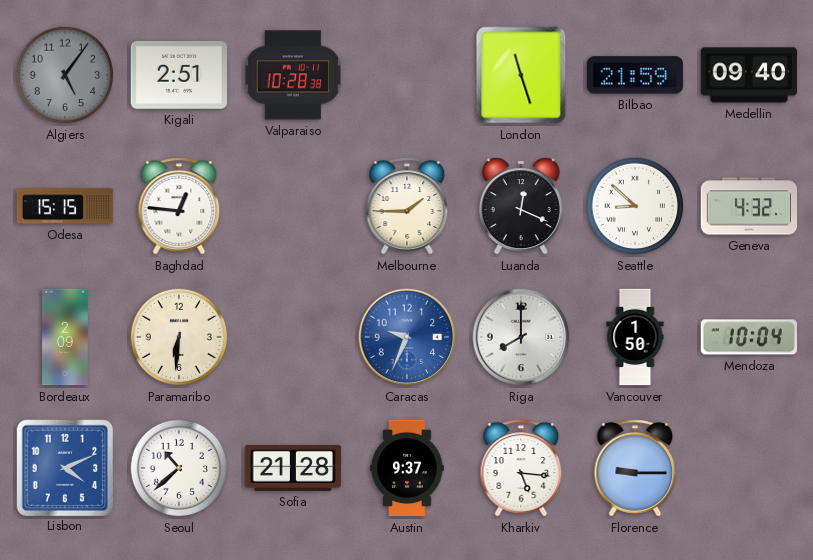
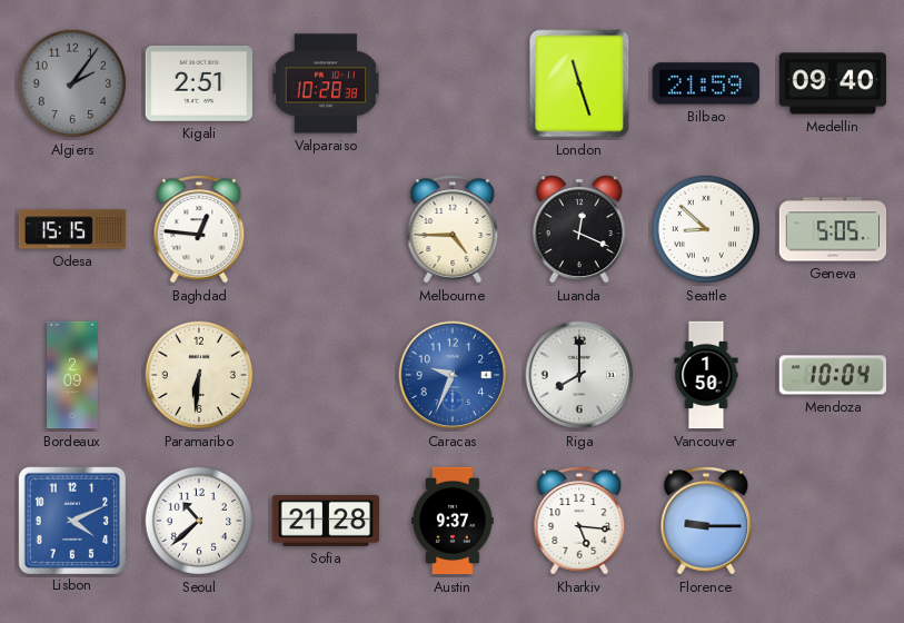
Algiers: 5:06 -> 2:06
Melbourne: 1:45 -> 4:45
Geneva: 4:32 -> 5:05
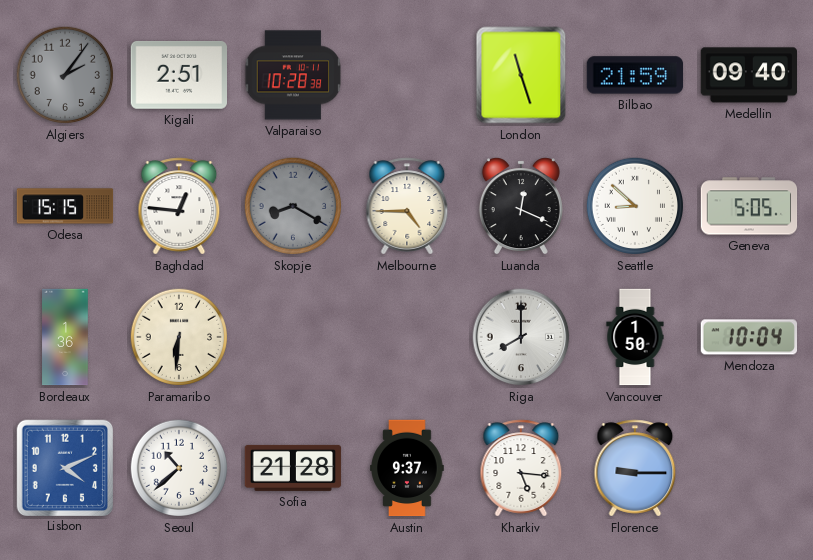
Skopje: none -> 8:20
Bordeaux: 2:09 -> 1:36
Caracas: 9:34 -> none
